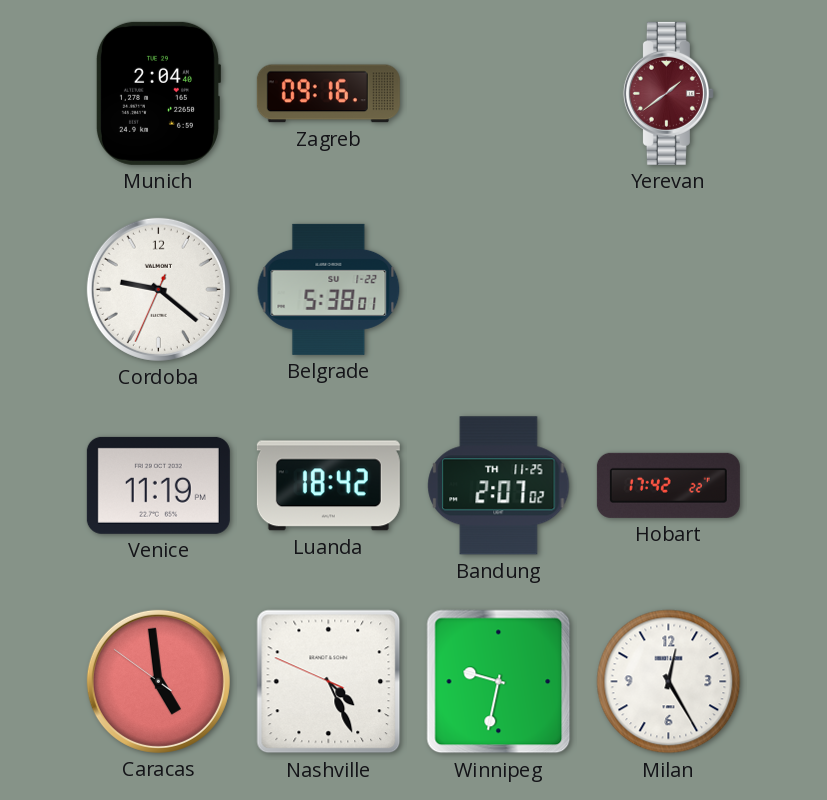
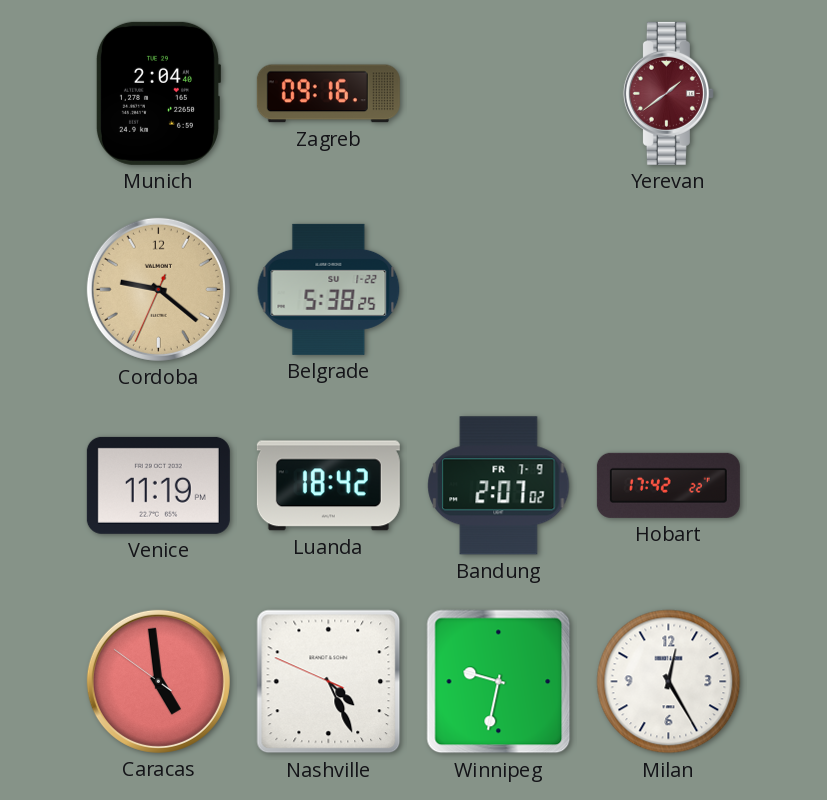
Cordoba dial: white -> champagne
Belgrade: 5:38:01 -> 5:38:25
Bandung date: TH 11-25 -> FR 7-9
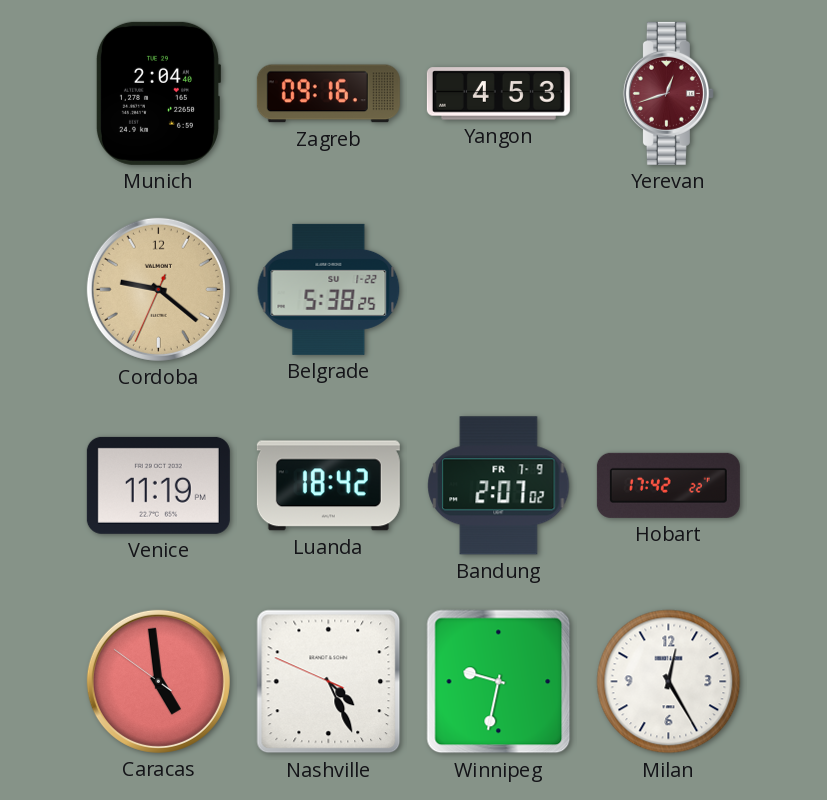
Yangon: none -> 4:53
Yerevan: 1:39 -> 12:42
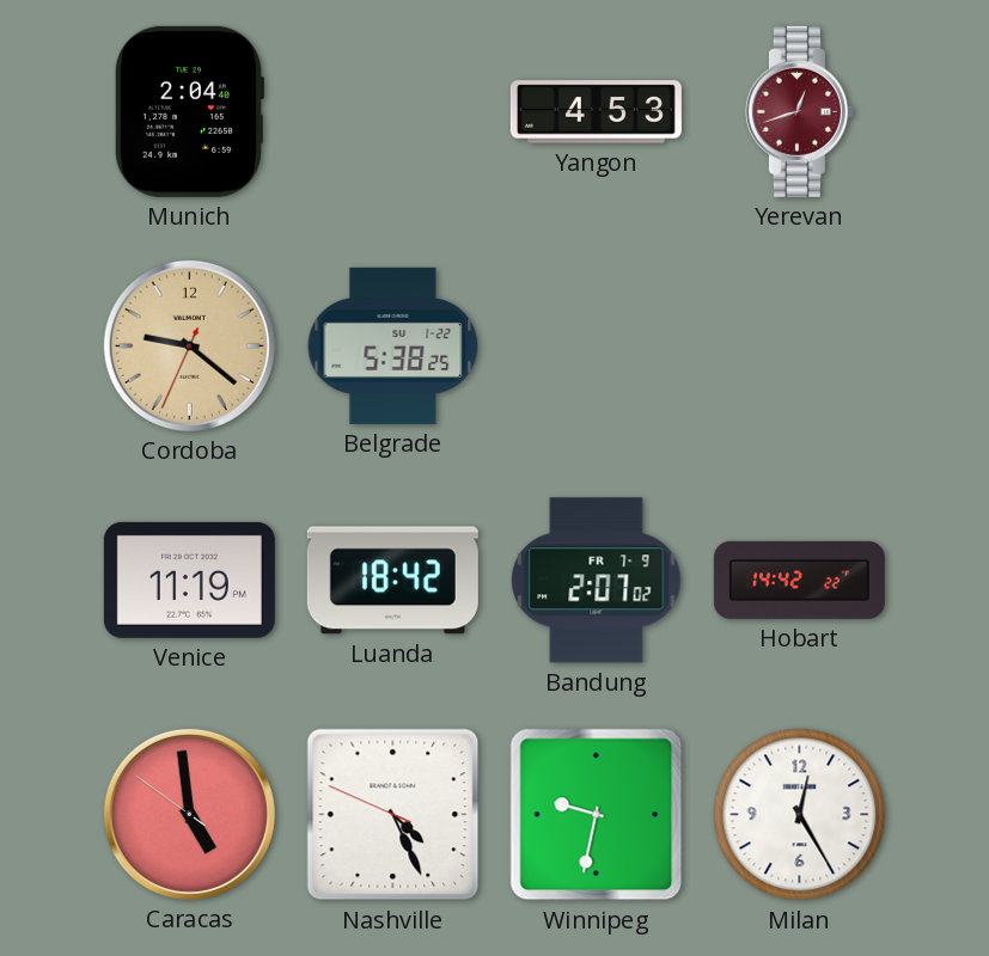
Zagreb: 09:16 -> none
Hobart: 17:42 -> 14:42
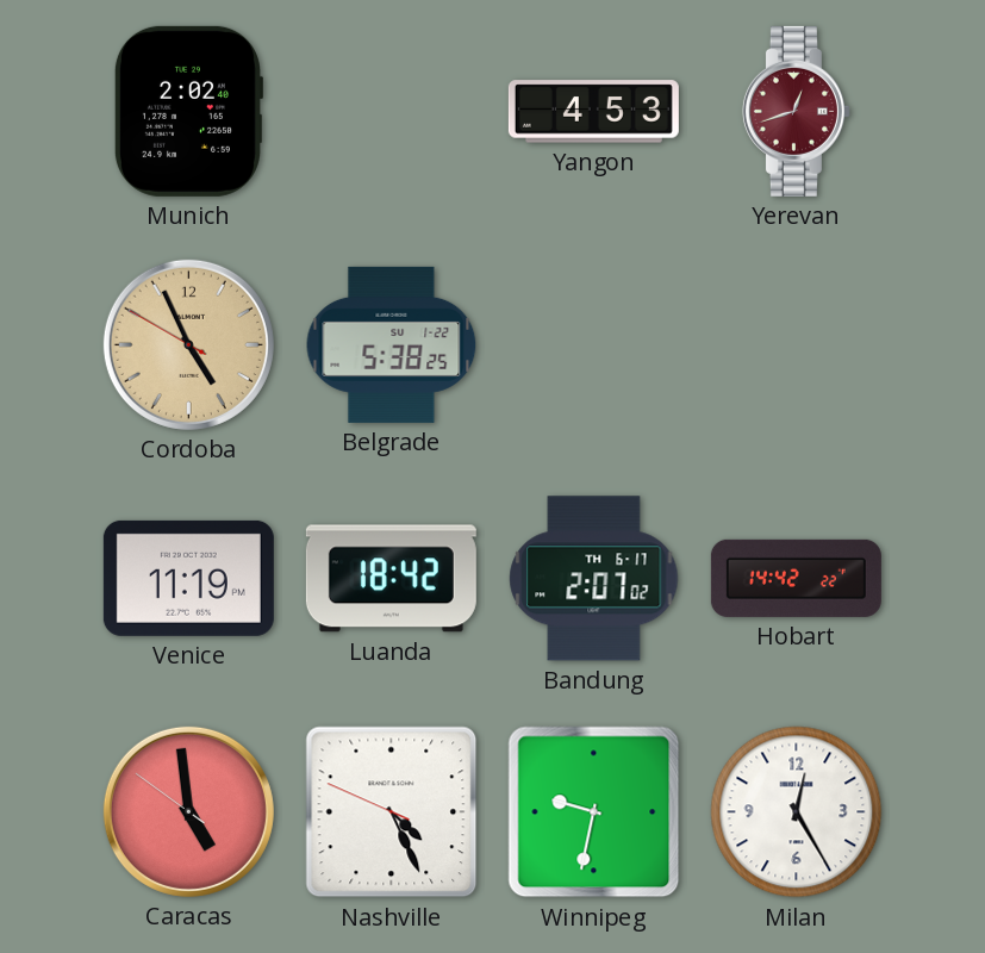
Munich: 2:04 -> 2:02
Cordoba: 9:21 -> 4:55
Bandung date: FR 7-9 -> TH 6-17
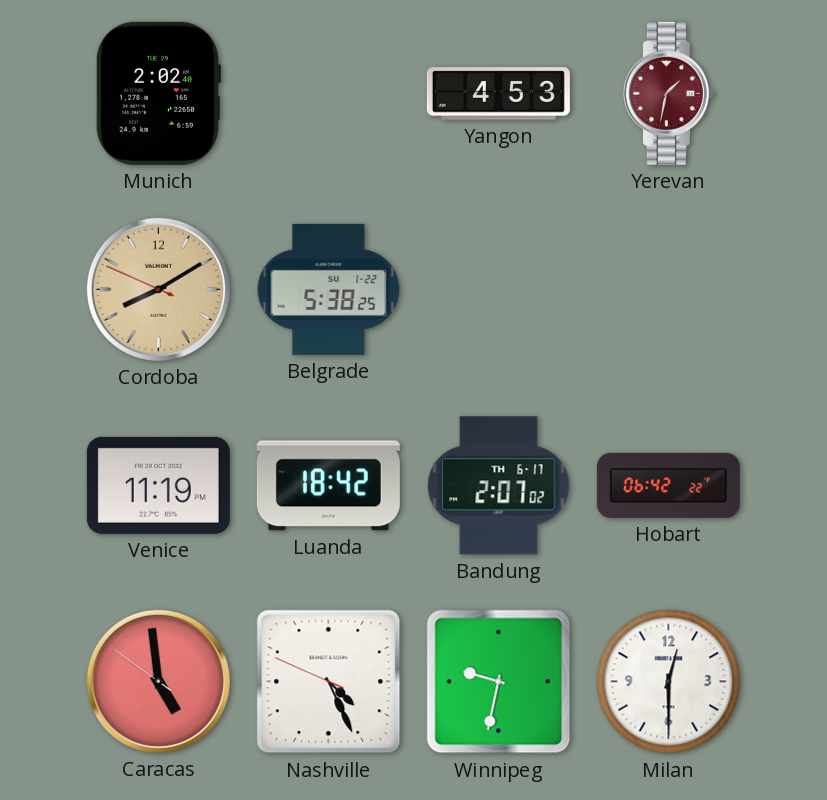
Yerevan: 12:42 -> 1:32
Cordoba: 4:55 -> 8:09
Hobart: 14:42 -> 06:42
Milan: 12:25 -> 12:30
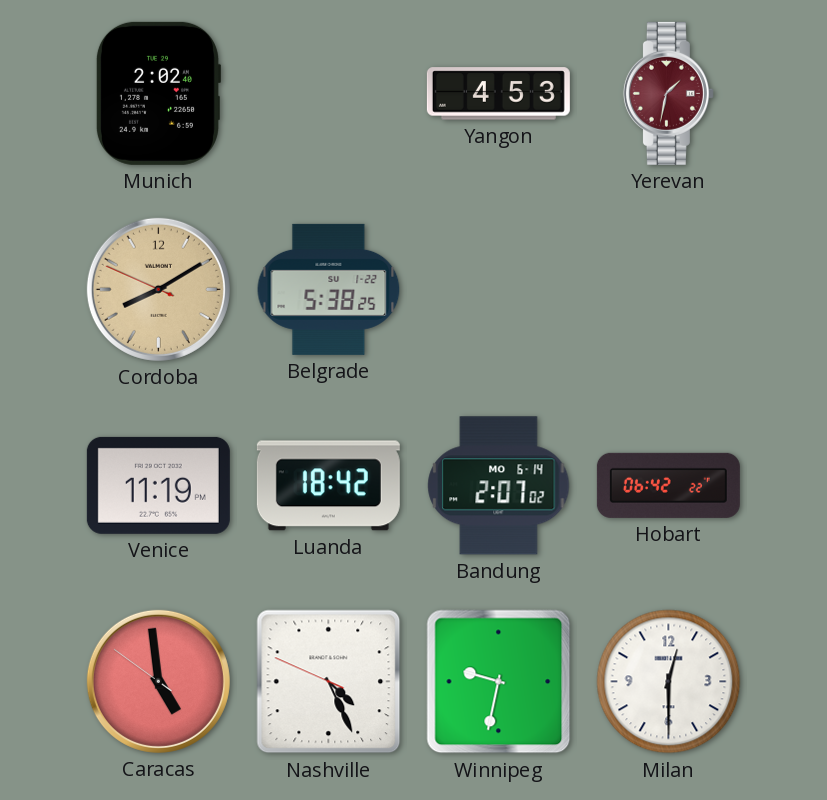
Bandung date: TH 6-17 -> MO 6-14
